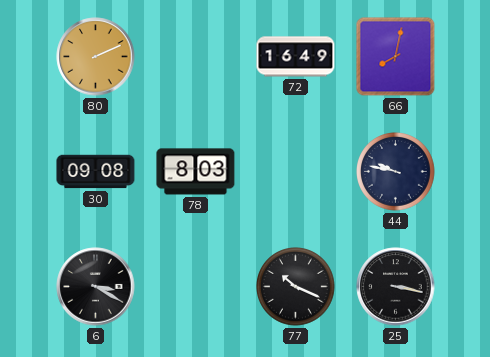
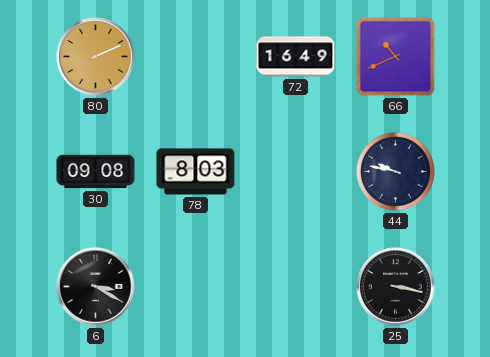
66: 8:02 -> 10:41
77: 10:19 -> none
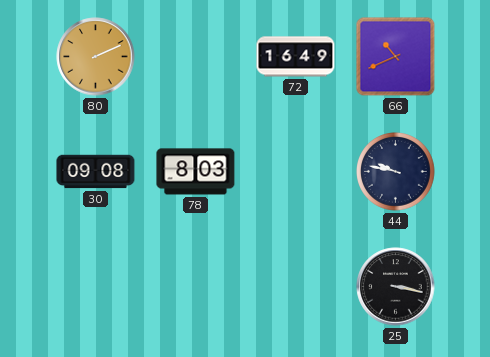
6: 3:20 -> none
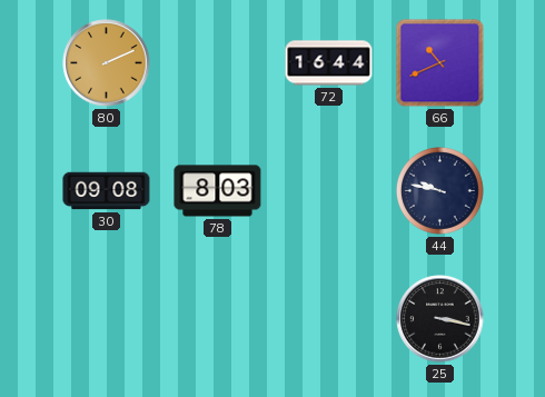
72: 16:49 -> 16:44
